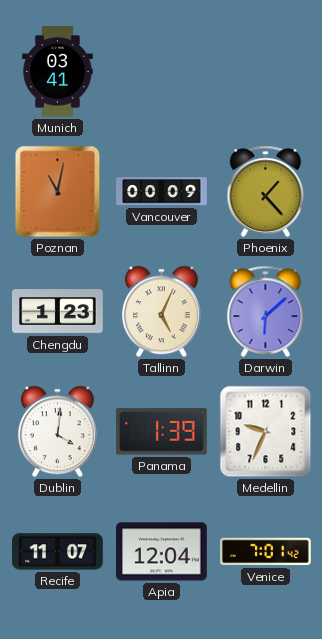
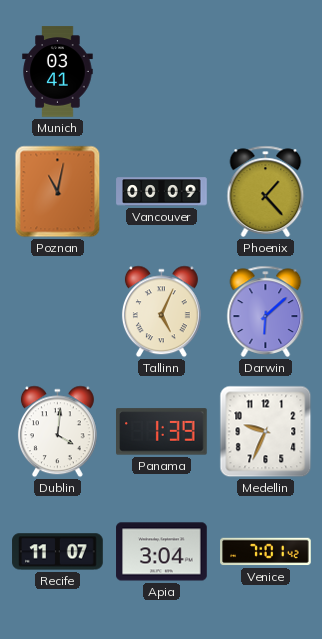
Chengdu: 1:23 -> none
Apia: 12:04 -> 3:04
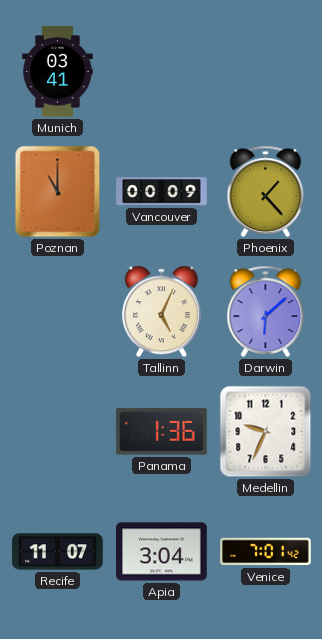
Poznan: 11:02 -> 11:00
Dublin: 4:01 -> none
Panama: 1:39 -> 1:36
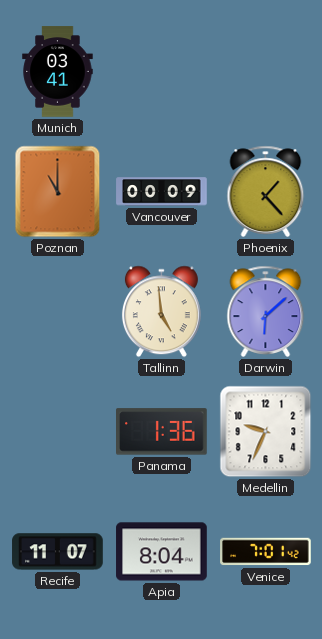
Tallinn: 5:04 -> 4:59
Apia: 3:04 -> 8:04
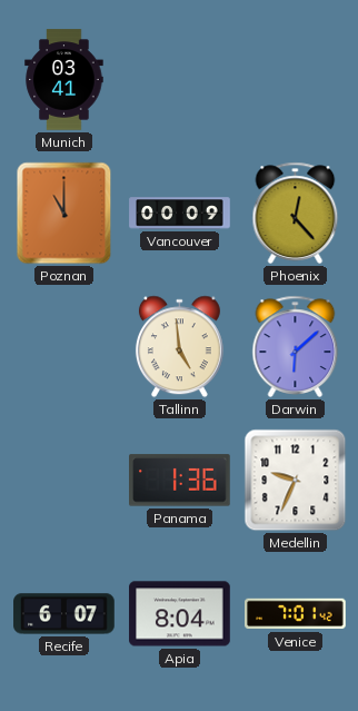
Phoenix: 1:23 -> 12:23
Recife: 11:07 -> 6:07
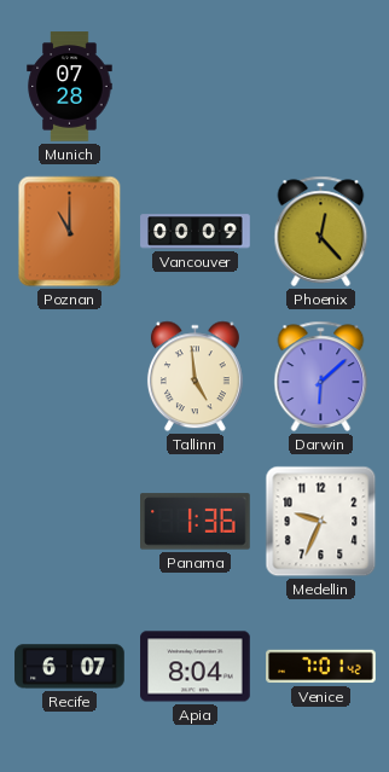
Munich: 03:41 -> 07:28
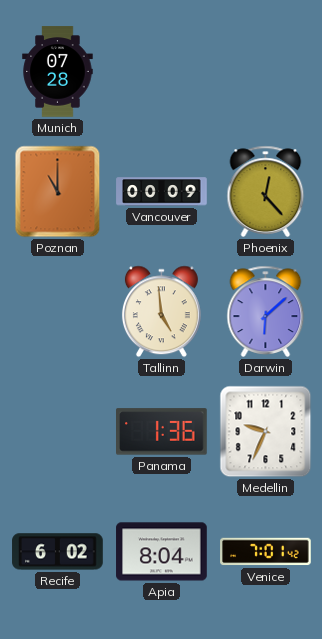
Recife: 6:07 -> 6:02
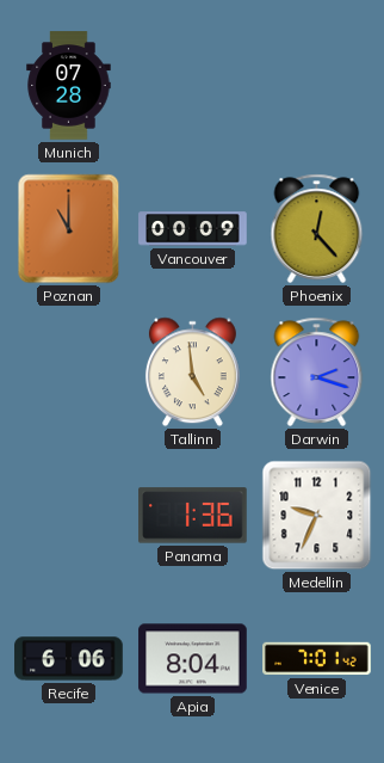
Darwin: 6:08 -> 2:18
Recife: 6:02 -> 6:06
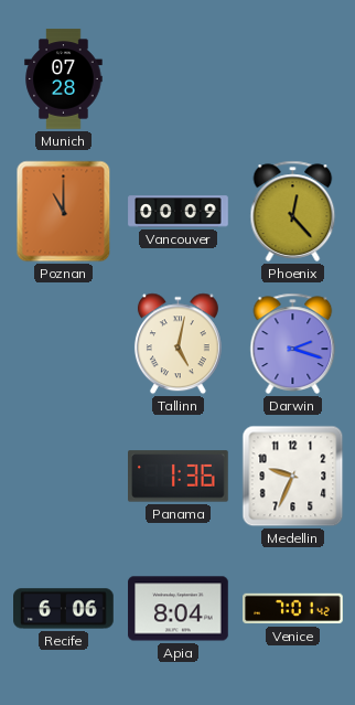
Tallinn: 4:59 -> 5:02
